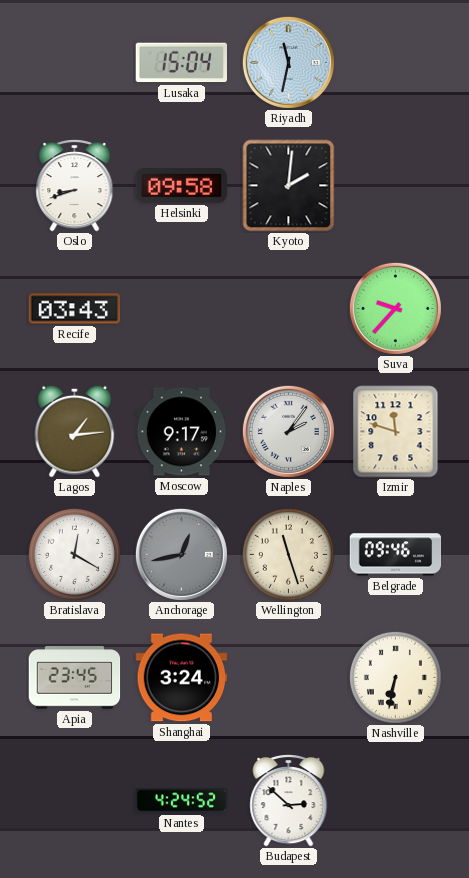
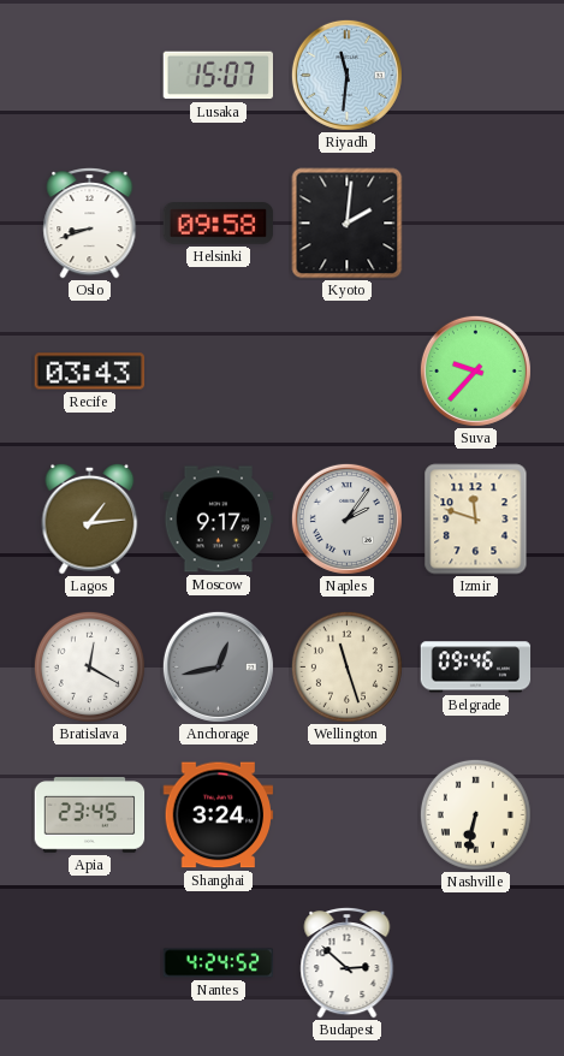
Lusaka: 15:04 -> 15:07
Riyadh: 11:32 -> 11:31
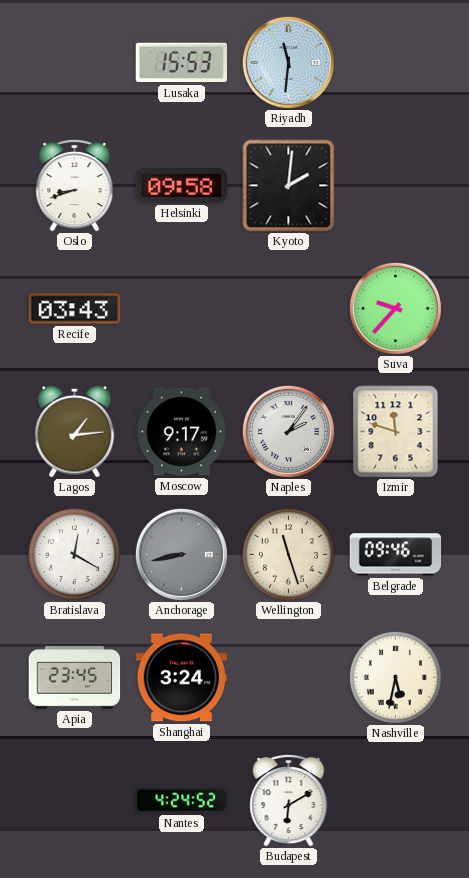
Lusaka: 15:07 -> 15:53
Anchorage: 12:43 -> 8:43
Nashville: 6:32 -> 5:32
Budapest: 2:52 -> 6:10
